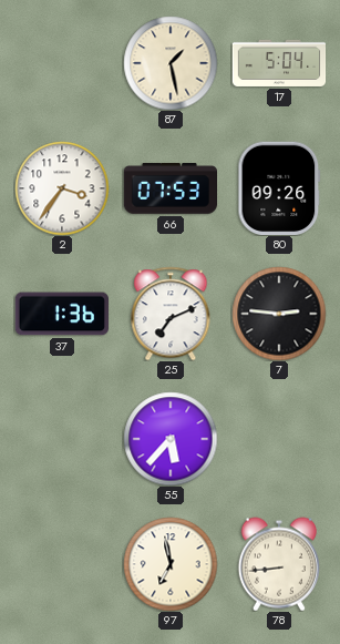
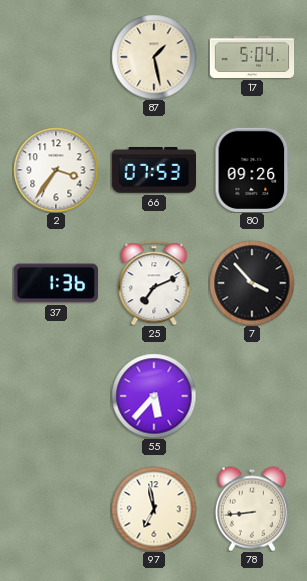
7: 2:46 -> 3:53
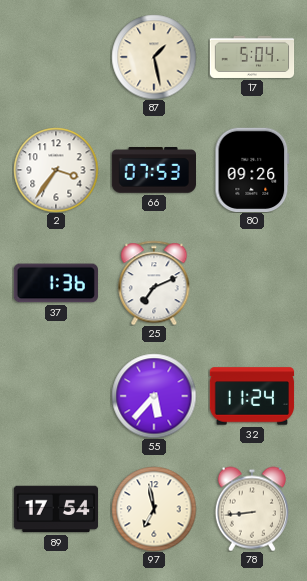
7: 3:53 -> none
32: none -> 11:24
89: none -> 17:54
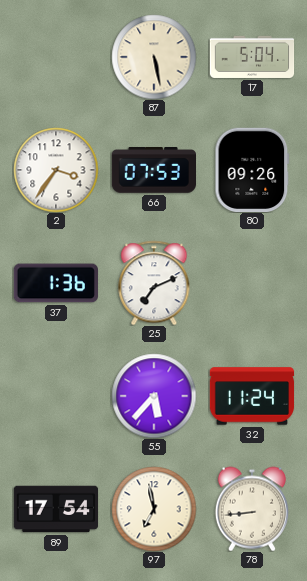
87: 1:28 -> 5:28
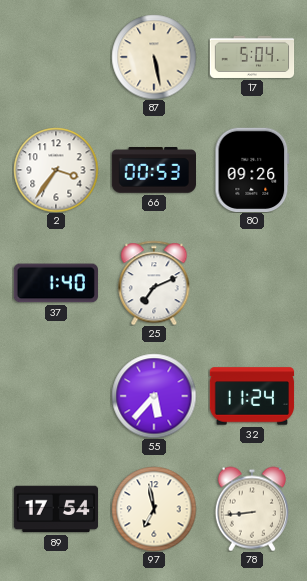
66: 07:53 -> 00:53
37: 1:36 -> 1:40
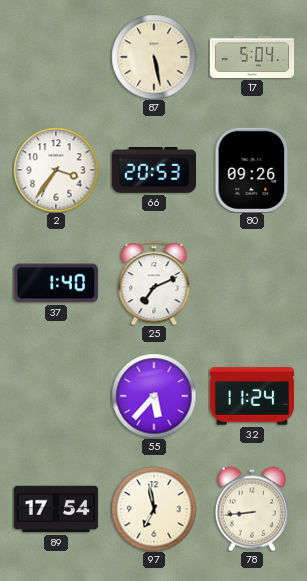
66: 00:53 -> 20:53
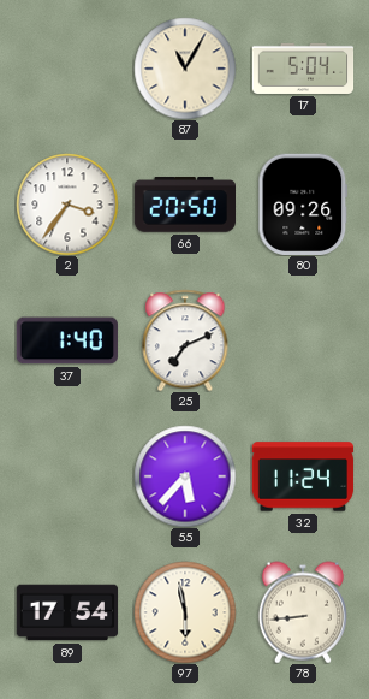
87: 5:28 -> 11:05
66: 20:53 -> 20:50
97: 6:58 -> 5:58
